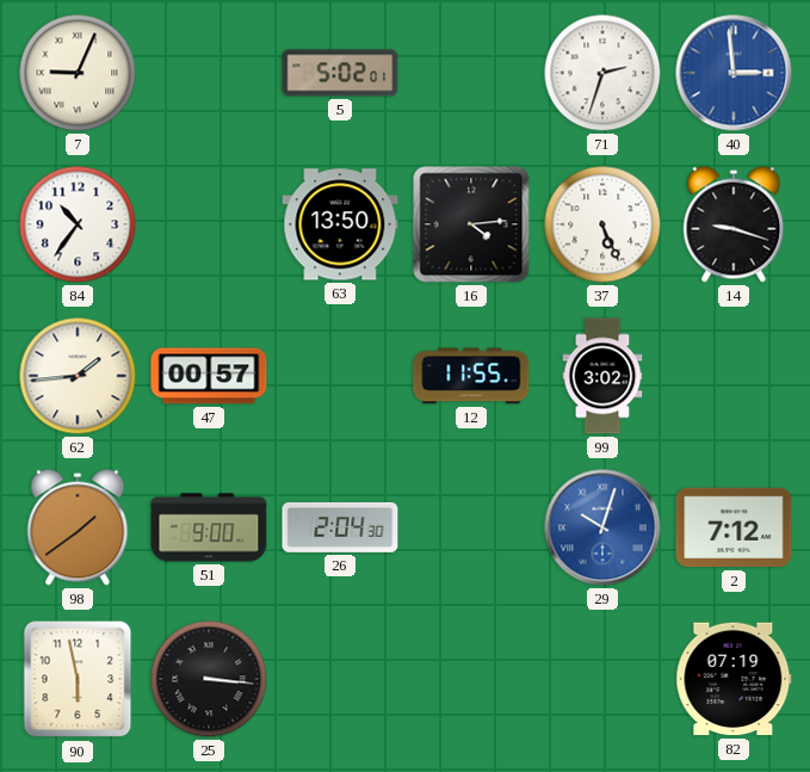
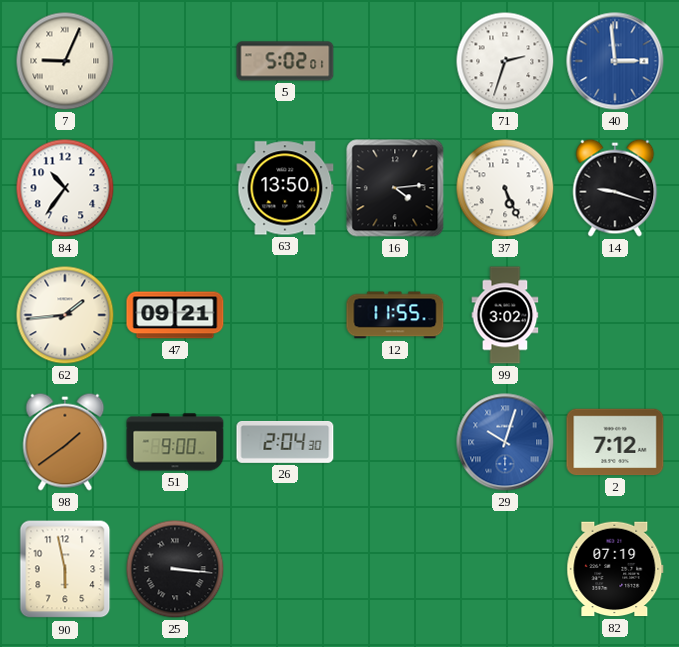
47: 00:57 -> 09:21
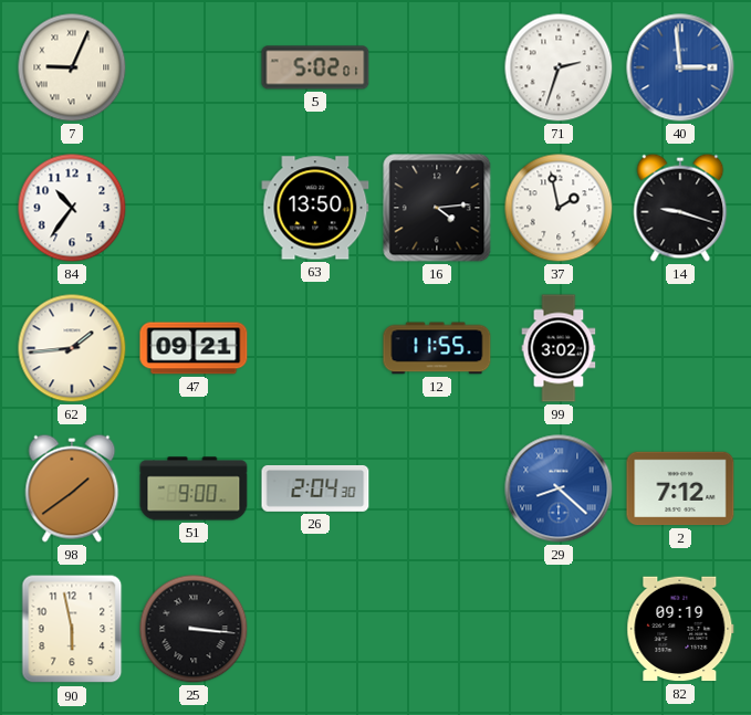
37: 5:26 -> 1:58
29: 10:03 -> 8:22
82: 07:19 -> 09:19
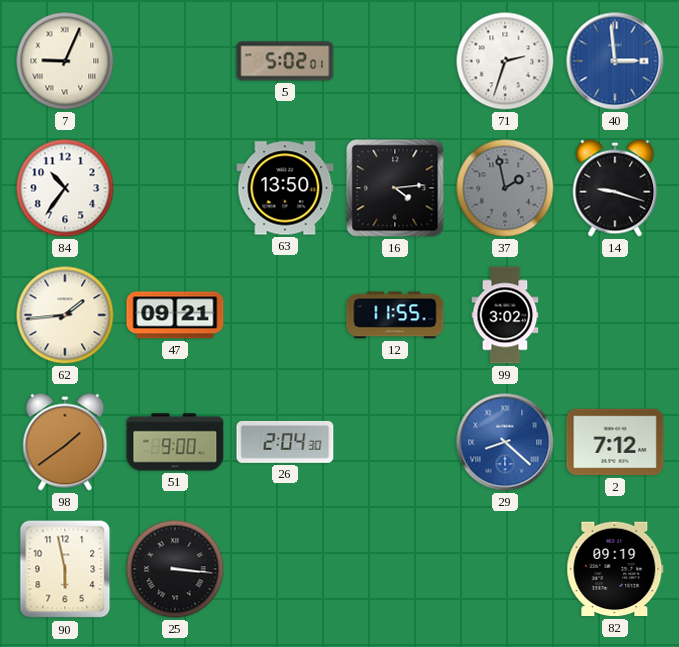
37 dial: white -> grey
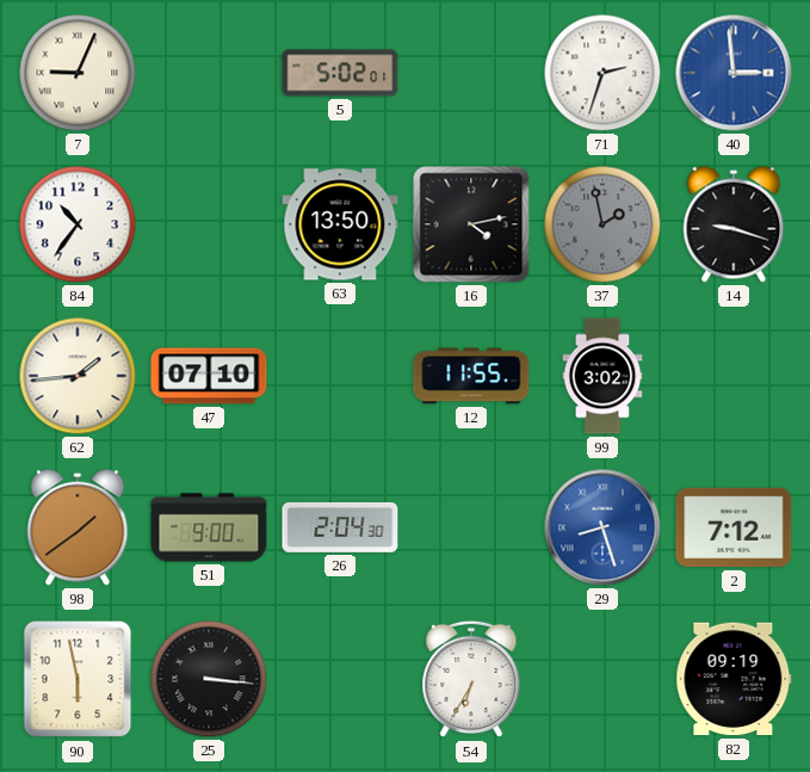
16: 4:14 -> 4:13
47: 09:21 -> 07:10
29: 8:22 -> 8:27
54: none -> 6:35
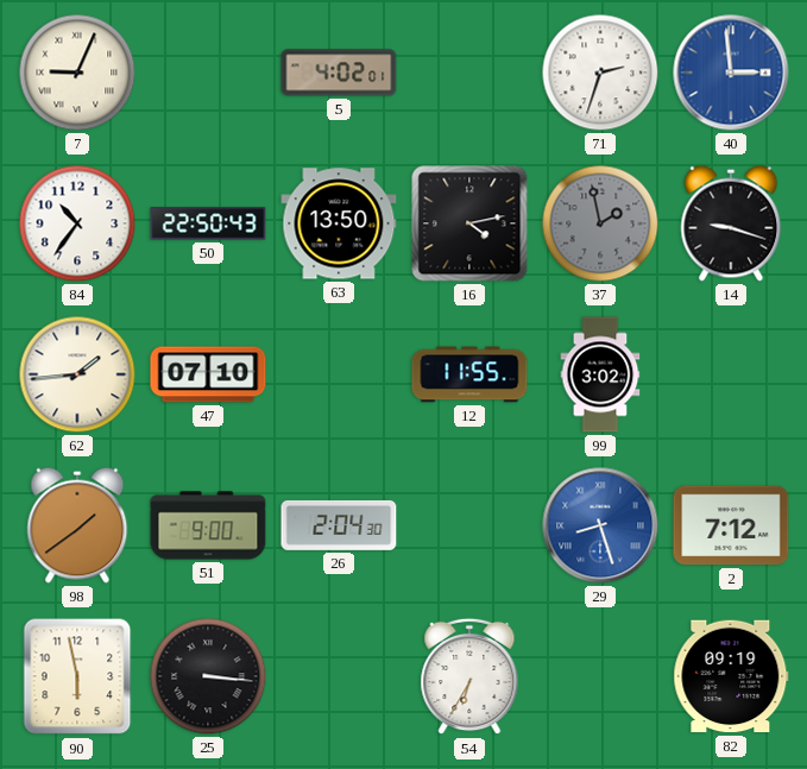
5: 5:02 -> 4:02
50: none -> 22:50
